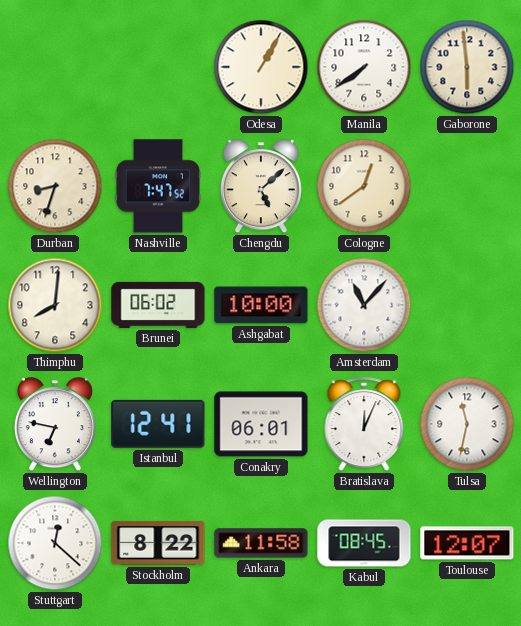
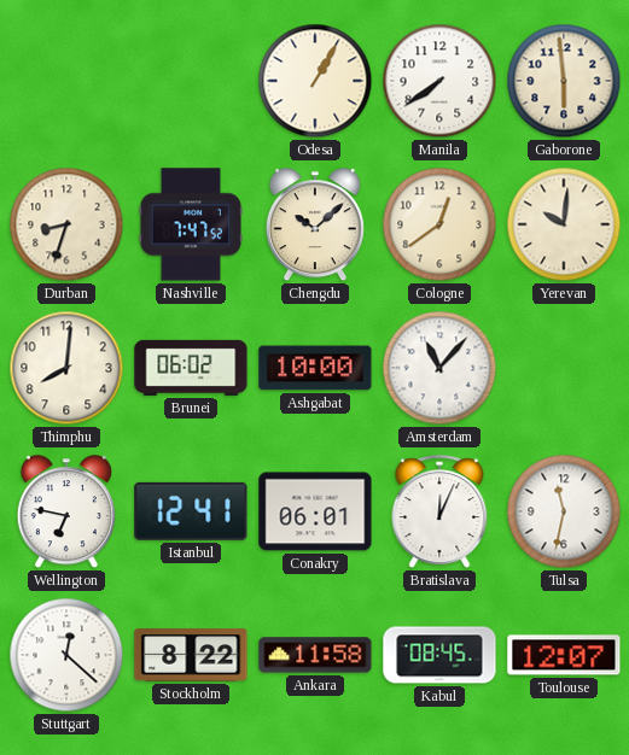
Chengdu: 5:08 -> 10:08
Yerevan: none -> 10:01
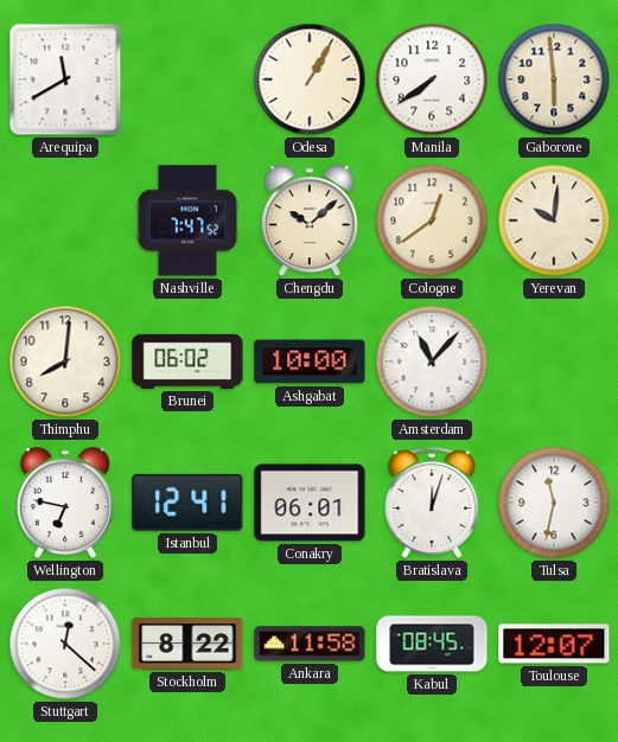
Arequipa: none -> 11:40
Durban: 8:33 -> none
Bratislava: 12:04 -> 12:03
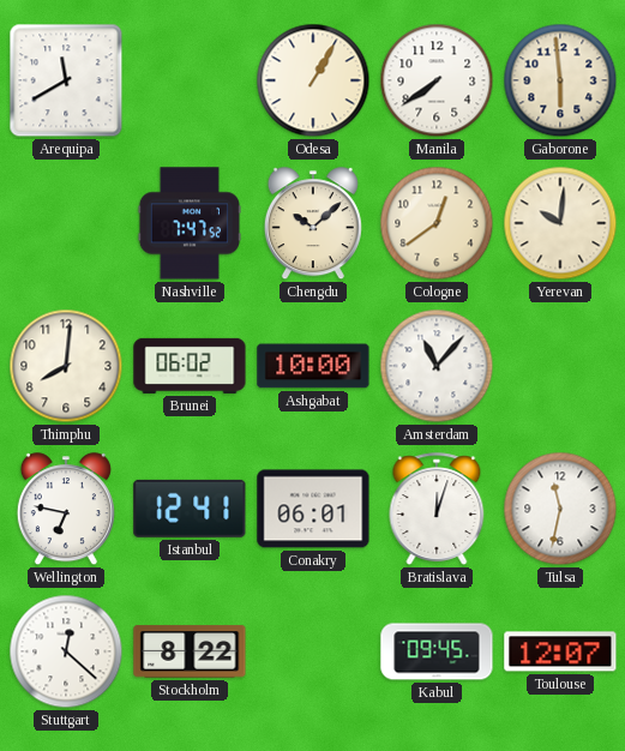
Ankara: 11:58 -> none
Kabul: 08:45 -> 09:45
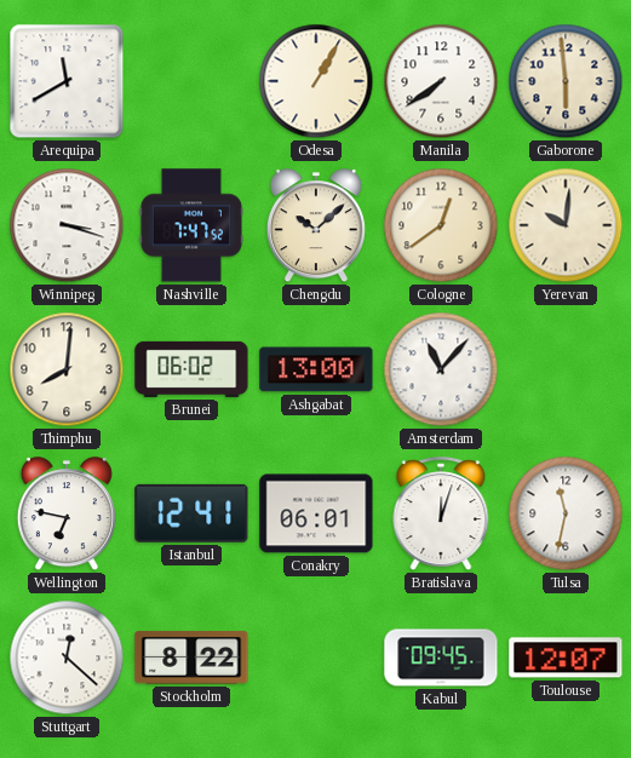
Winnipeg: none -> 3:18
Ashgabat: 10:00 -> 13:00
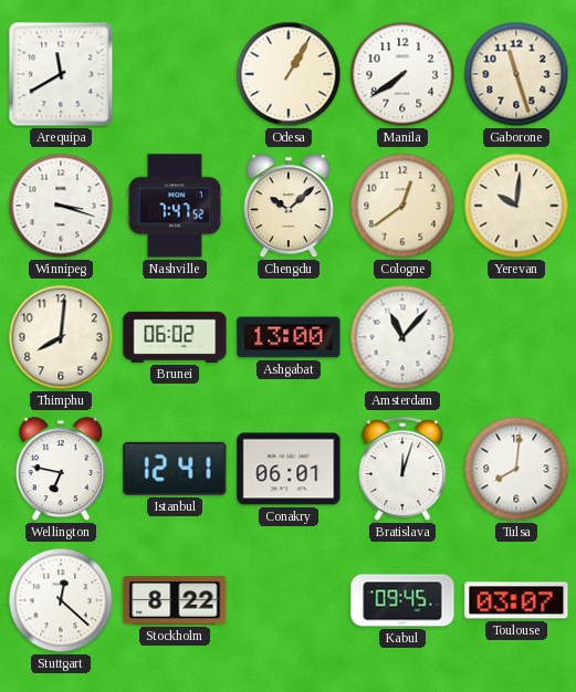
Gaborone: 5:59 -> 11:27
Tulsa: 11:32 -> 8:01
Toulouse: 12:07 -> 03:07
